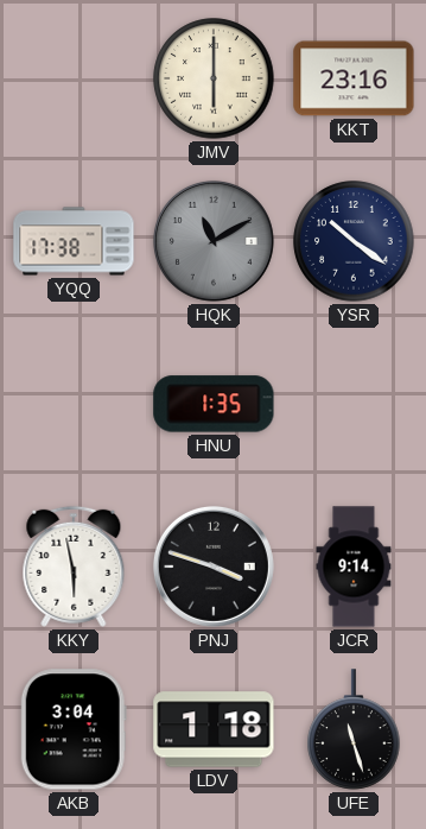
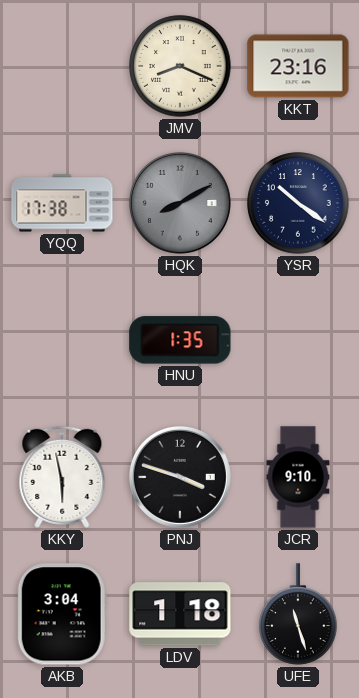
JMV: 6:00 -> 8:19
HQK: 11:10 -> 8:10
JCR: 9:14 -> 9:10
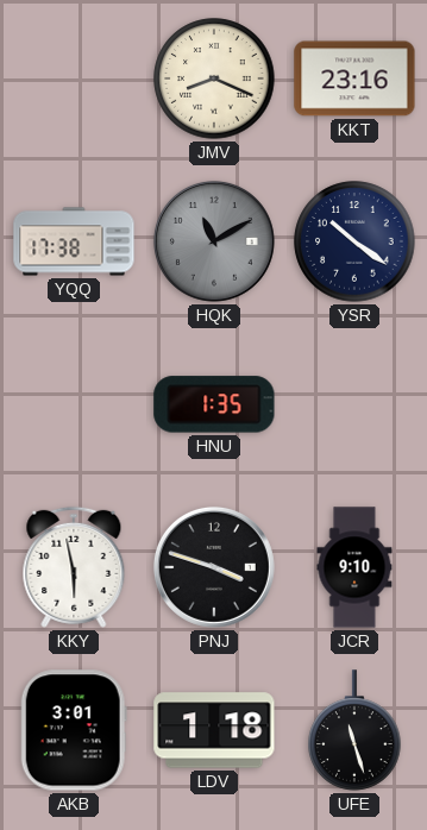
HQK: 8:10 -> 11:10
AKB: 3:04 -> 3:01
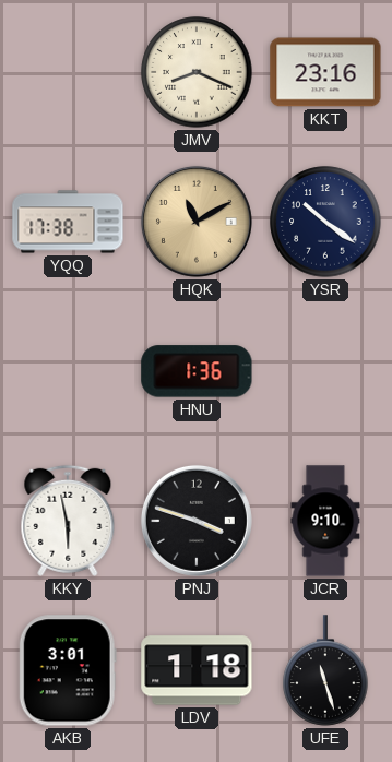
HQK dial: grey -> champagne
HNU: 1:35 -> 1:36
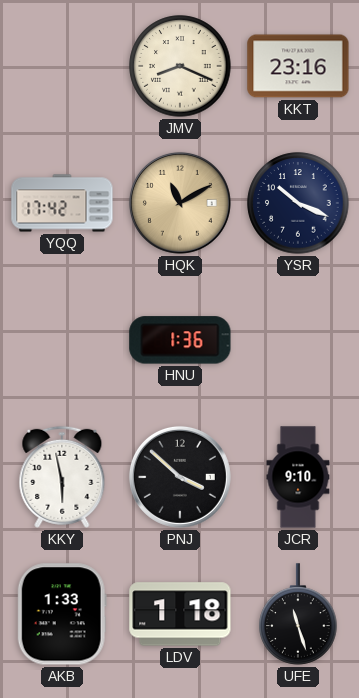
YQQ: 17:38 -> 17:42
YSR: 10:21 -> 10:19
PNJ: 3:48 -> 3:52
AKB: 3:01 -> 1:33
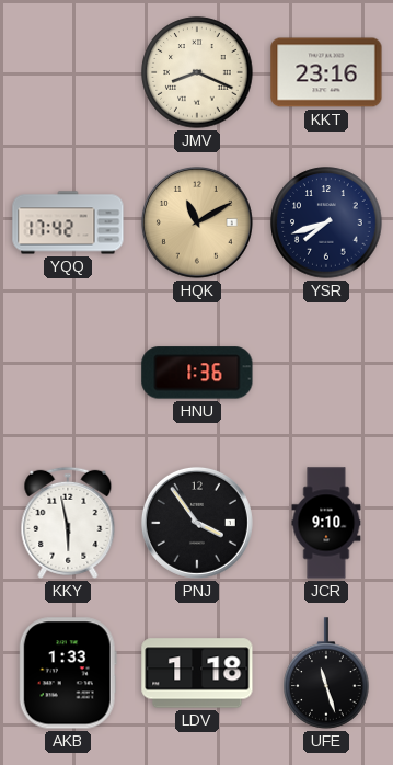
YSR: 10:19 -> 7:42
PNJ: 3:52 -> 3:54
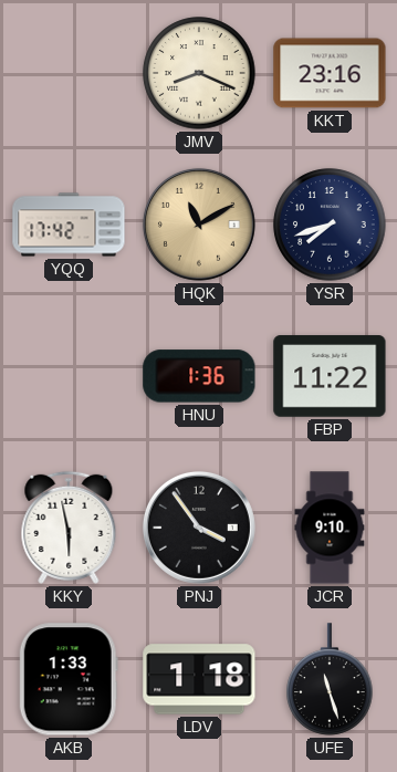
FBP: none -> 11:22
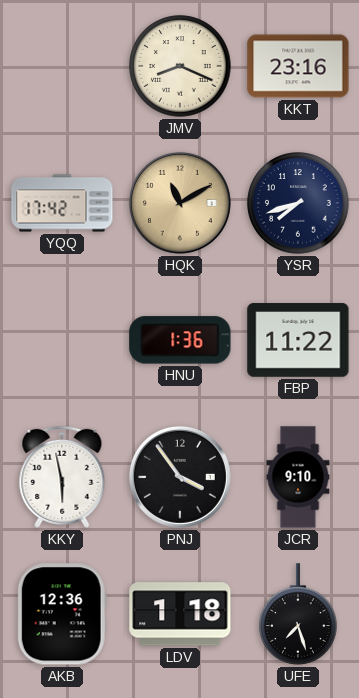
AKB: 1:33 -> 12:36
UFE: 11:27 -> 7:27
